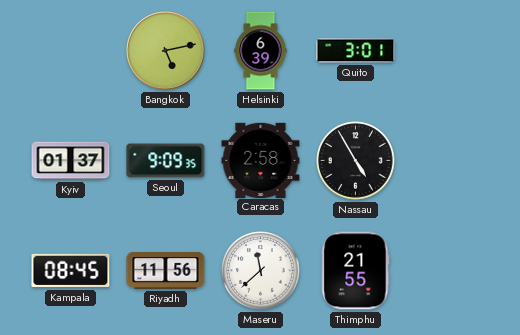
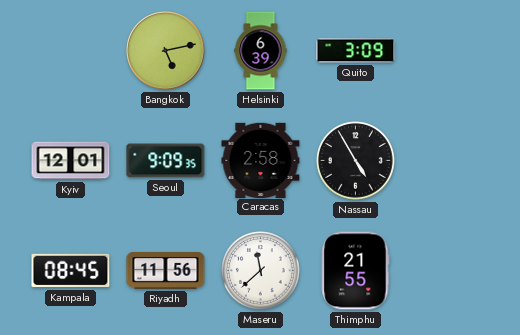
Quito: 3:01 -> 3:09
Kyiv: 01:37 -> 12:01
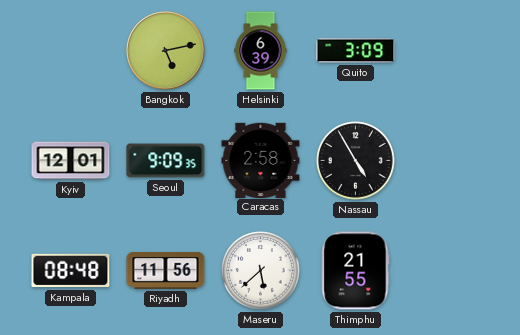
Kampala: 08:45 -> 08:48
Maseru: 11:38 -> 5:38
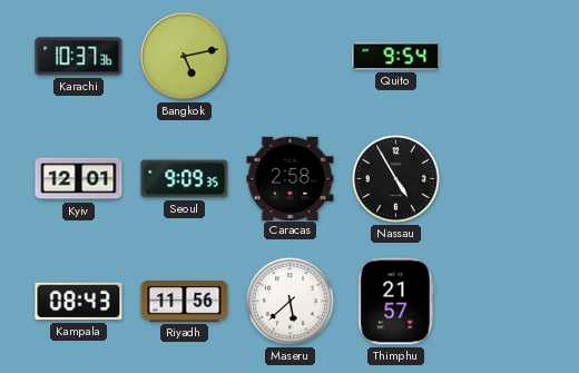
Karachi: none -> 10:37
Helsinki: 6:39 -> none
Quito: 3:09 -> 9:54
Kampala: 08:48 -> 08:43
Thimphu: 21:55 -> 21:57
